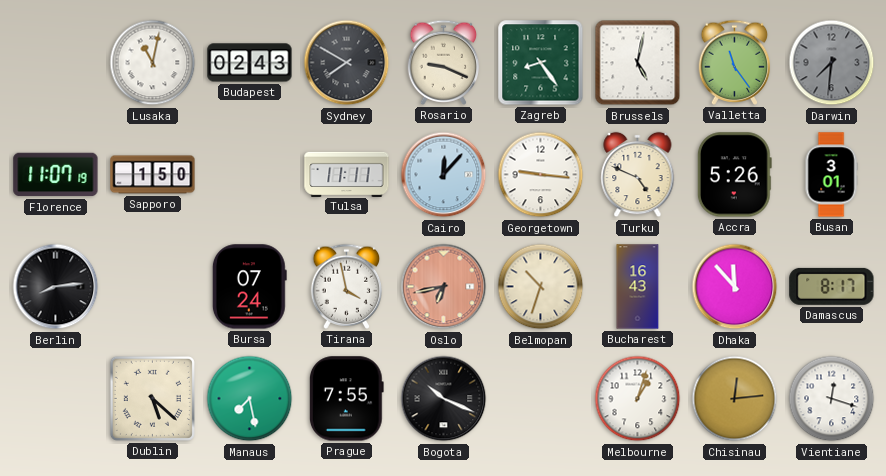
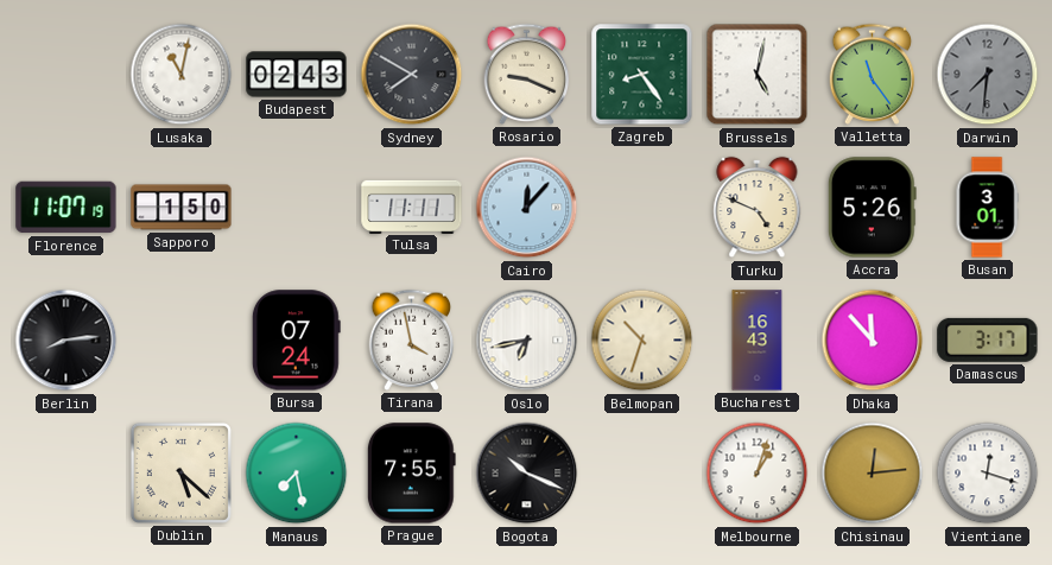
Georgetown: 9:16 -> none
Oslo dial: salmon -> white
Damascus: 8:17 -> 3:17
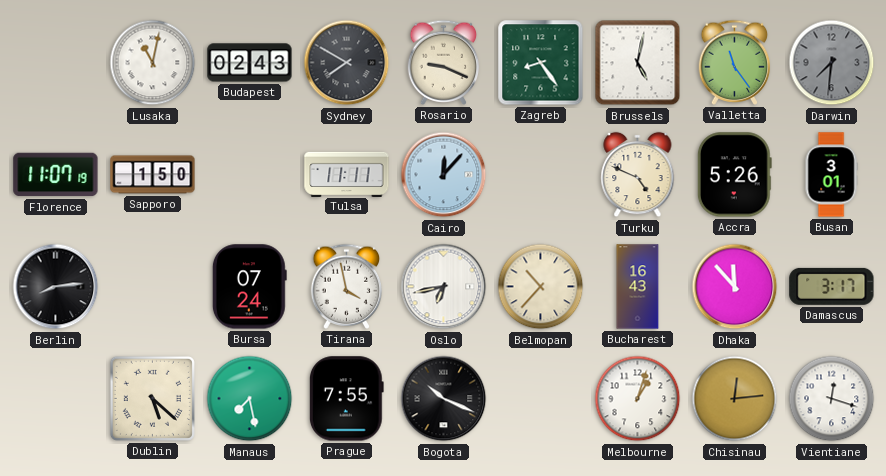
Belmopan: 10:33 -> 10:37
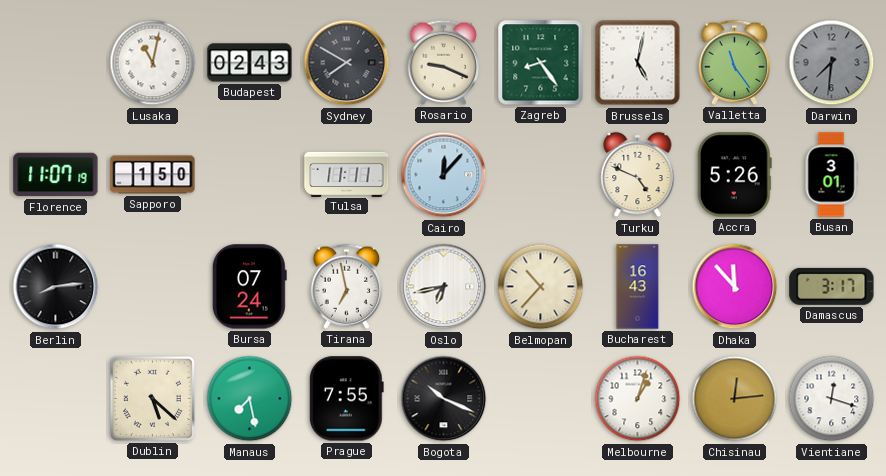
Tirana: 3:58 -> 6:58
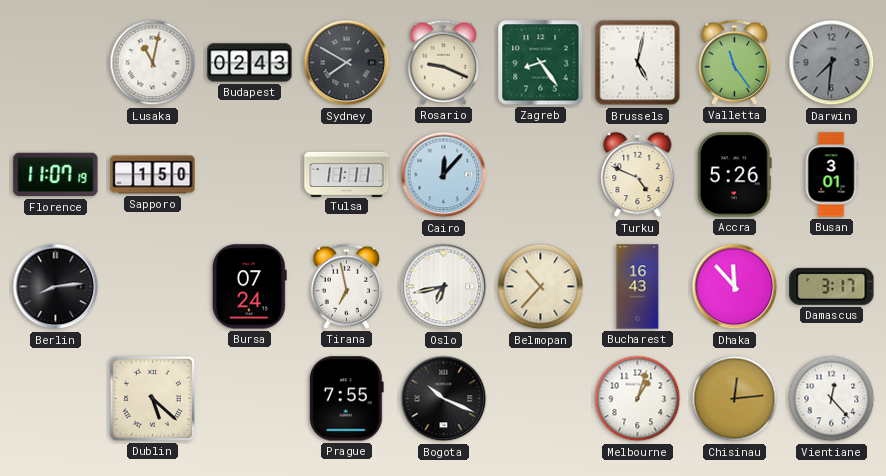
Manaus: 7:28 -> none
Vientiane: 12:18 -> 12:23
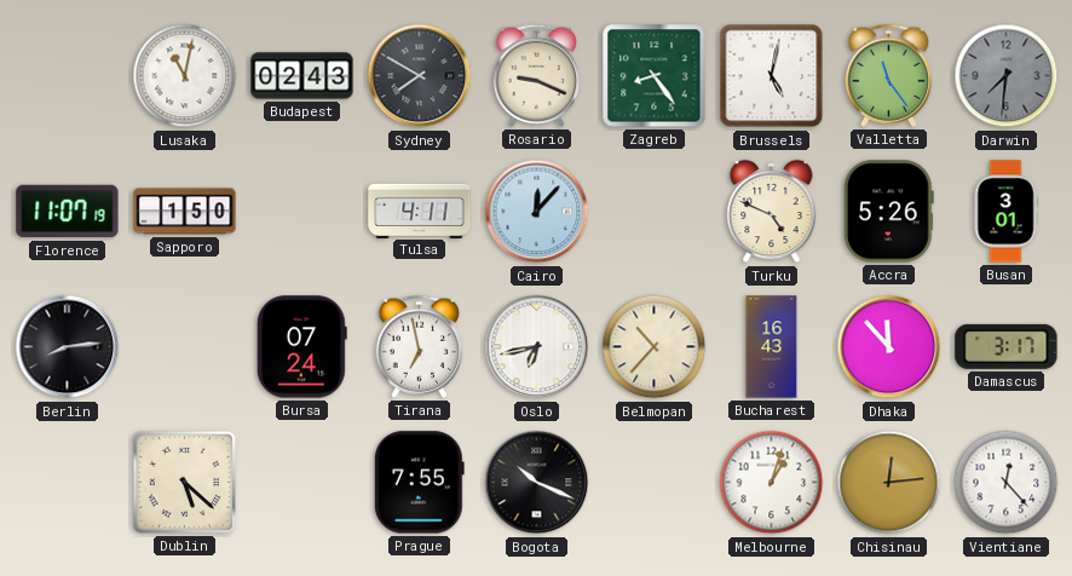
Tulsa: 11:11 -> 4:11
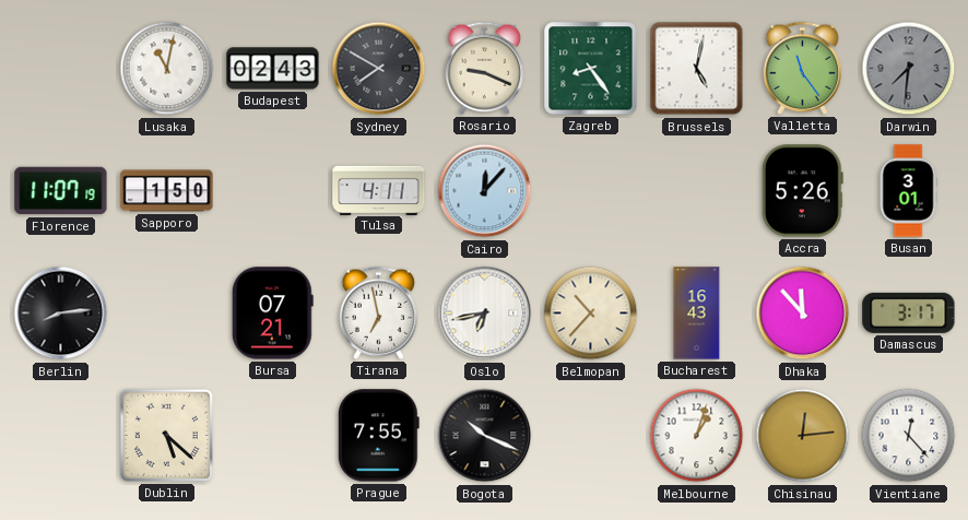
Turku: 4:49 -> none
Bursa: 07:24 -> 07:21
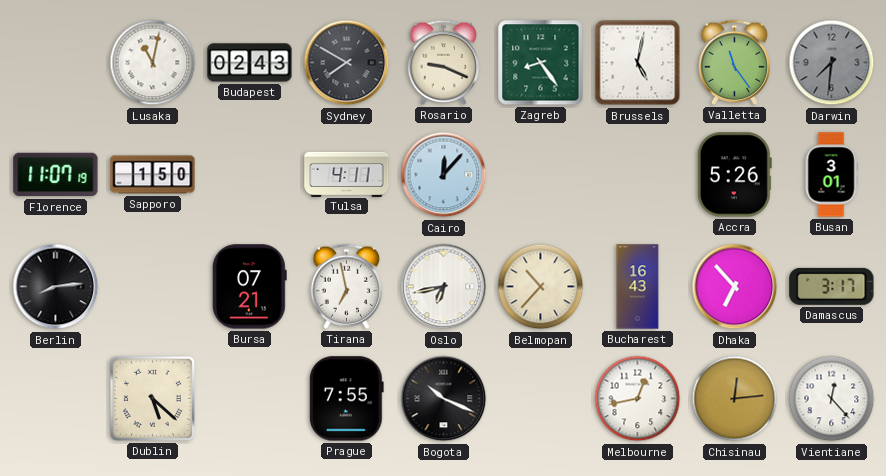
Dhaka: 11:53 -> 6:53
Melbourne: 1:03 -> 12:43
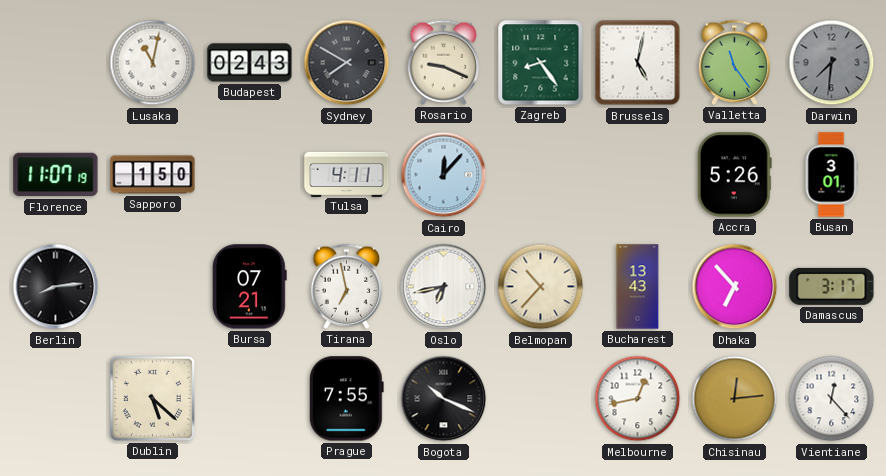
Bucharest: 16:43 -> 13:43
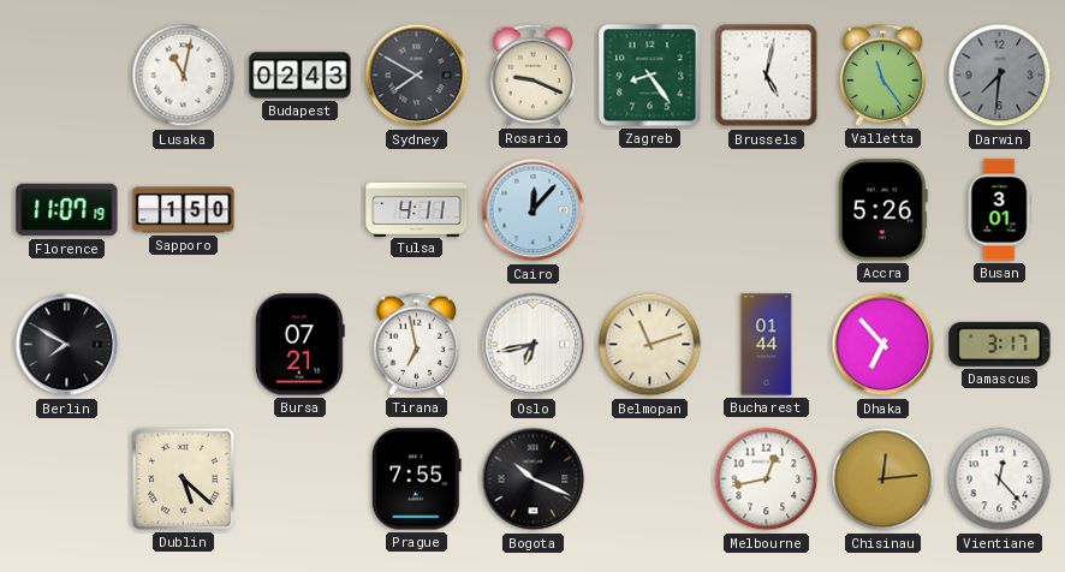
Berlin: 8:14 -> 7:50
Belmopan: 10:37 -> 11:12
Bucharest: 13:43 -> 01:44
